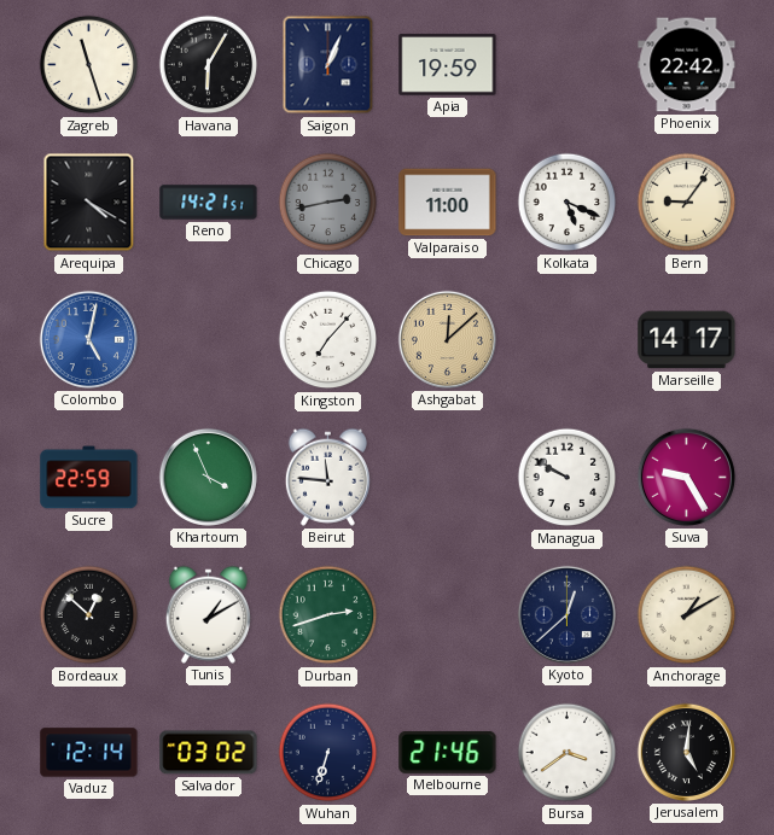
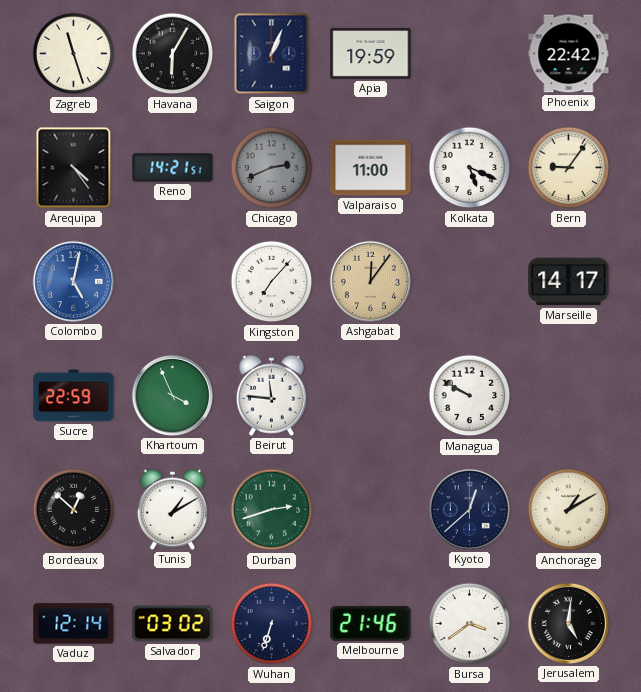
Arequipa: 4:20 -> 4:24
Chicago: 2:43 -> 2:41
Ashgabat: 12:08 -> 12:06
Suva: 9:25 -> none
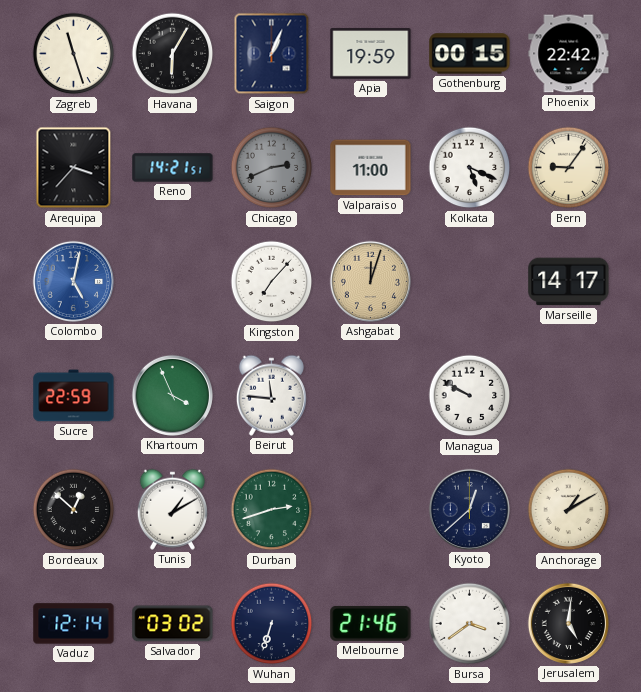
Gothenburg: none -> 00:15
Arequipa: 4:24 -> 3:37
Ashgabat: 12:06 -> 12:03
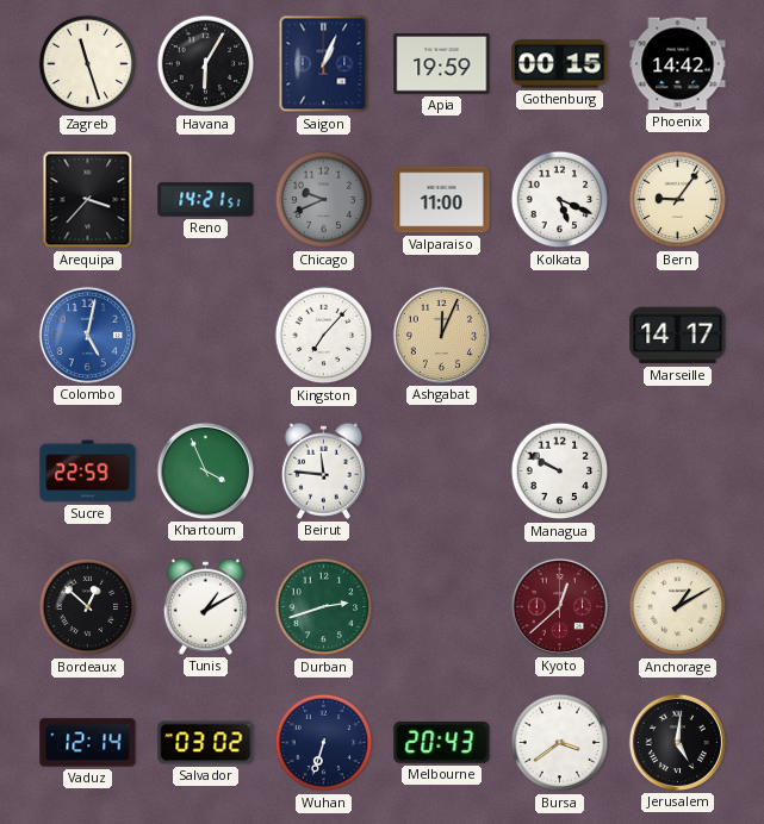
Phoenix: 22:42 -> 14:42
Chicago: 2:41 -> 9:41
Ashgabat: 12:03 -> 12:04
Kyoto dial: navy -> burgundy
Melbourne: 21:46 -> 20:43
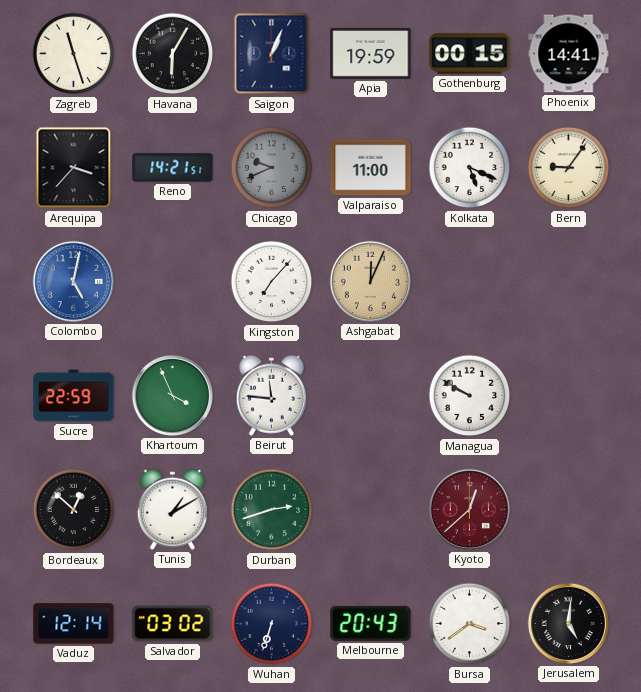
Phoenix: 14:42 -> 14:41
Marseille: 14:17 -> none
Anchorage: 1:10 -> none
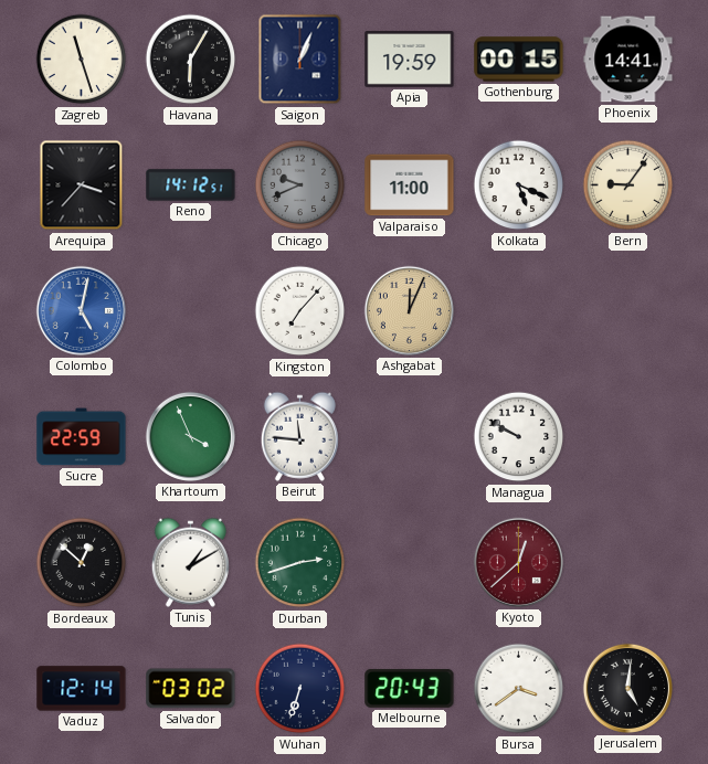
Reno: 14:21 -> 14:12
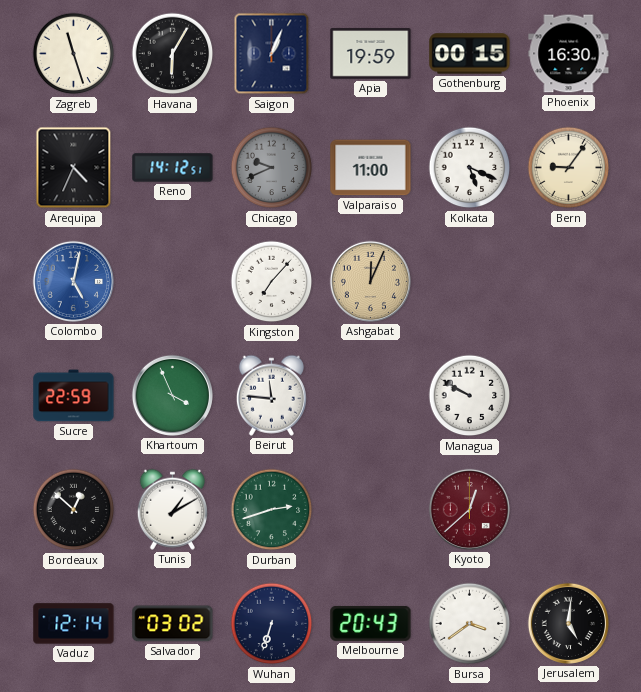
Phoenix: 14:41 -> 16:30
Arequipa: 3:37 -> 4:34
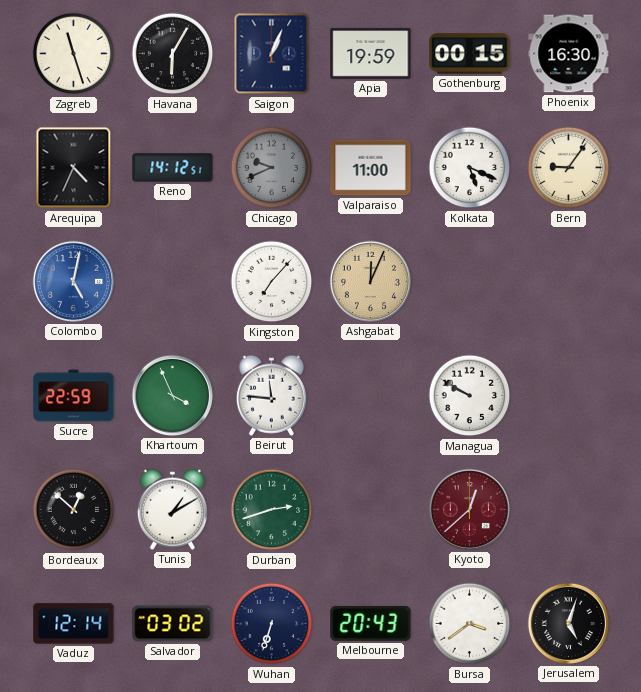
Jerusalem: 5:01 -> 5:03
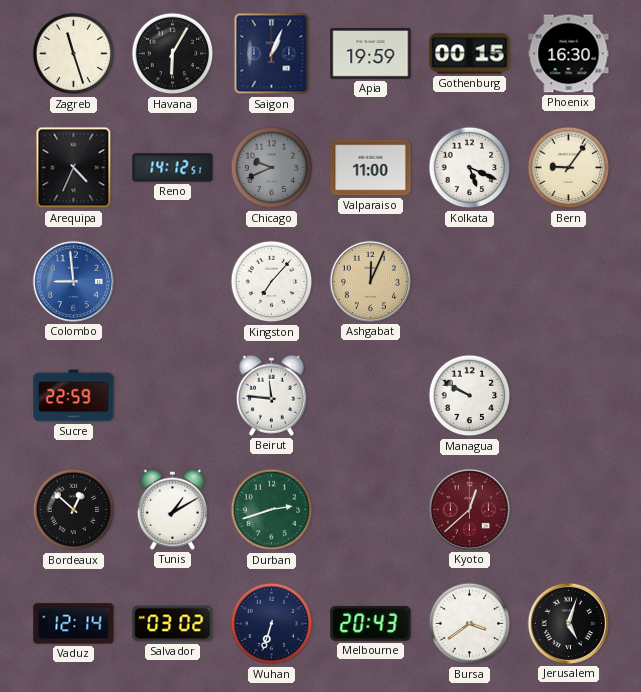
Colombo: 5:02 -> 8:59
Khartoum: 3:56 -> none
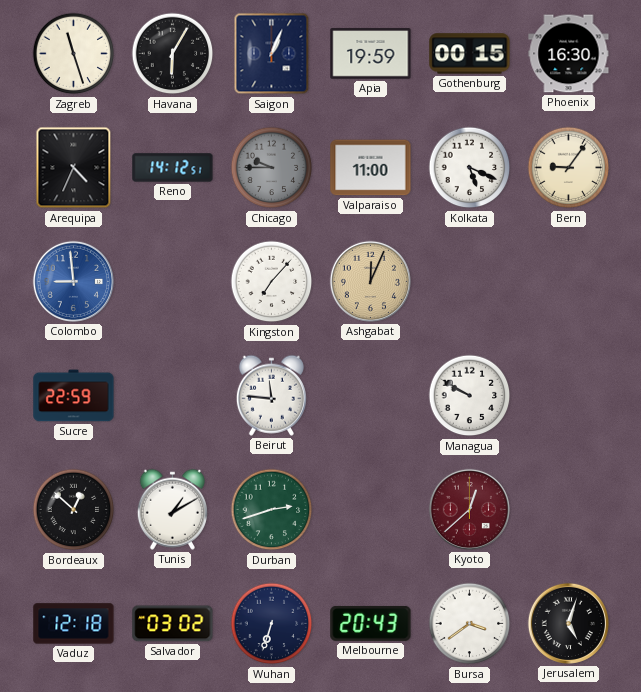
Chicago: 9:41 -> 9:45
Vaduz: 12:14 -> 12:18
